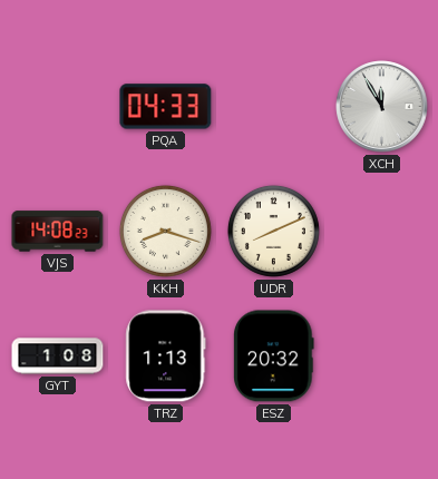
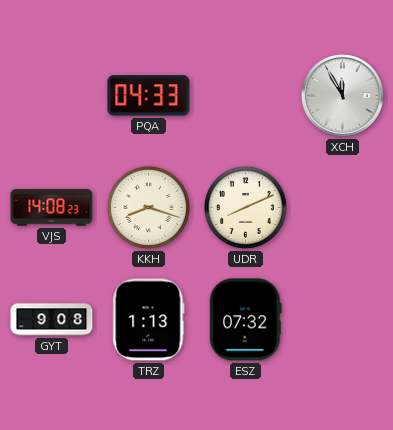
GYT: 1:08 -> 9:08
ESZ: 20:32 -> 07:32
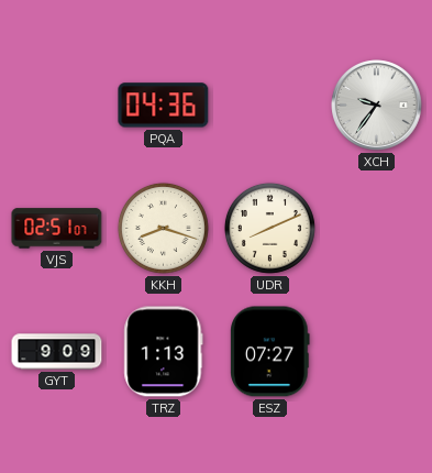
PQA: 04:33 -> 04:36
XCH: 11:55 -> 9:36
VJS: 14:08 -> 02:51
GYT: 9:08 -> 9:09
ESZ: 07:32 -> 07:27
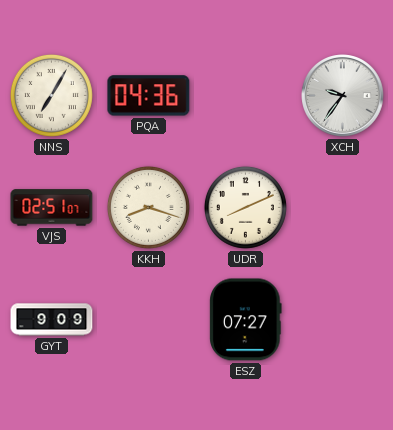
NNS: none -> 7:05
TRZ: 1:13 -> none
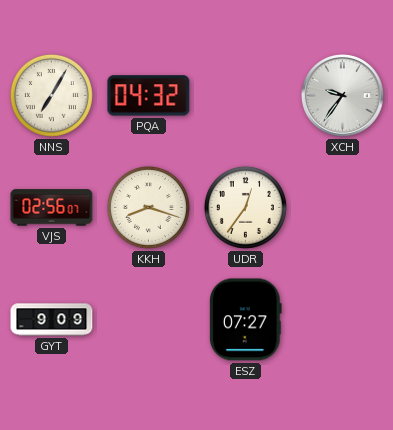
PQA: 04:36 -> 04:32
VJS: 02:51 -> 02:56
UDR: 8:11 -> 12:36
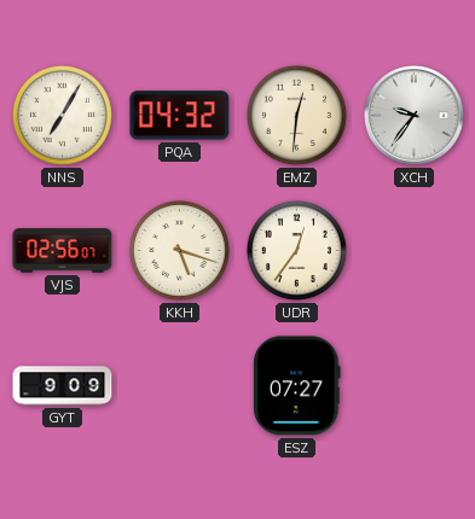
EMZ: none -> 12:31
KKH: 8:18 -> 5:18
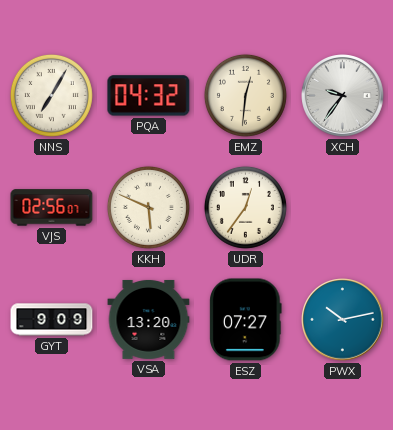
KKH: 5:18 -> 5:49
VSA: none -> 13:20
PWX: none -> 10:13
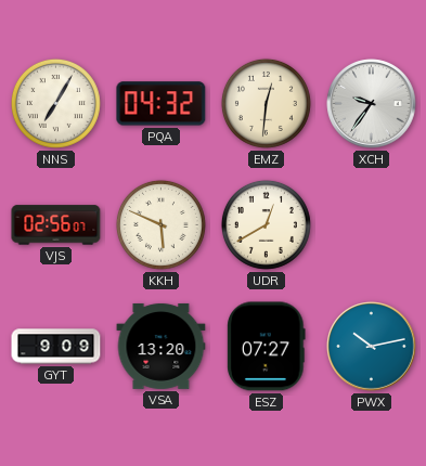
UDR: 12:36 -> 12:40
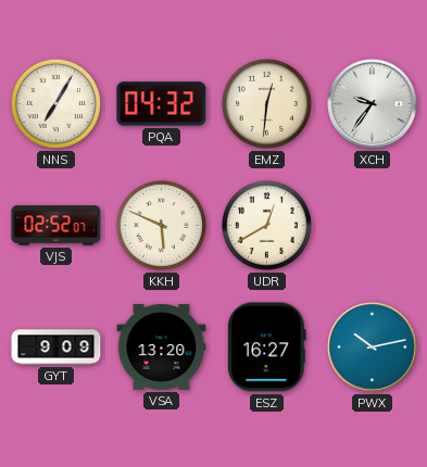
VJS: 02:56 -> 02:52
ESZ: 07:27 -> 16:27
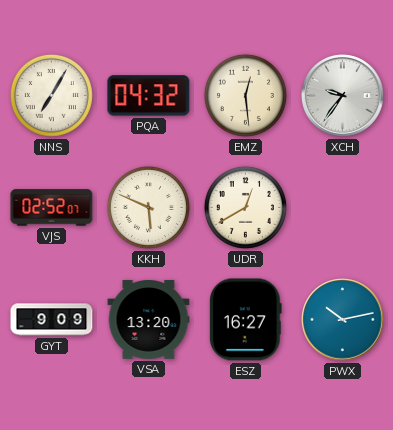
EMZ: 12:31 -> 12:29
